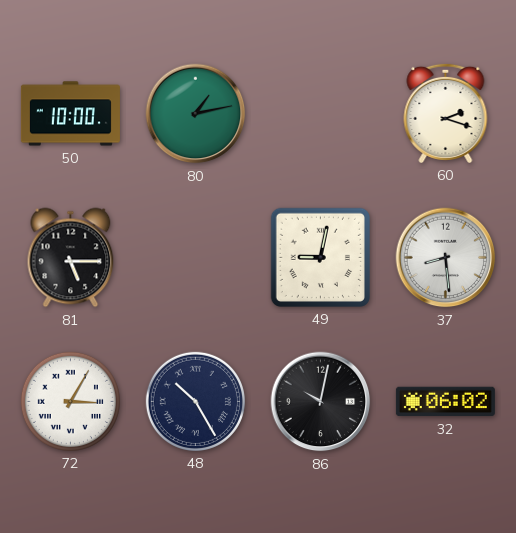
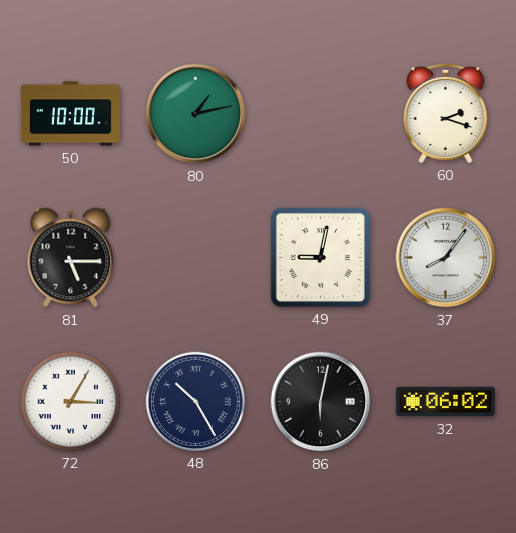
37: 8:29 -> 8:06
86: 10:02 -> 6:02
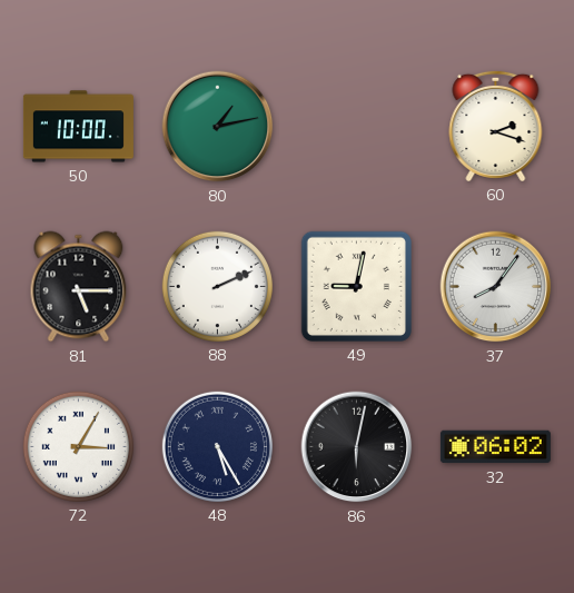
88: none -> 2:11
48: 10:25 -> 5:25
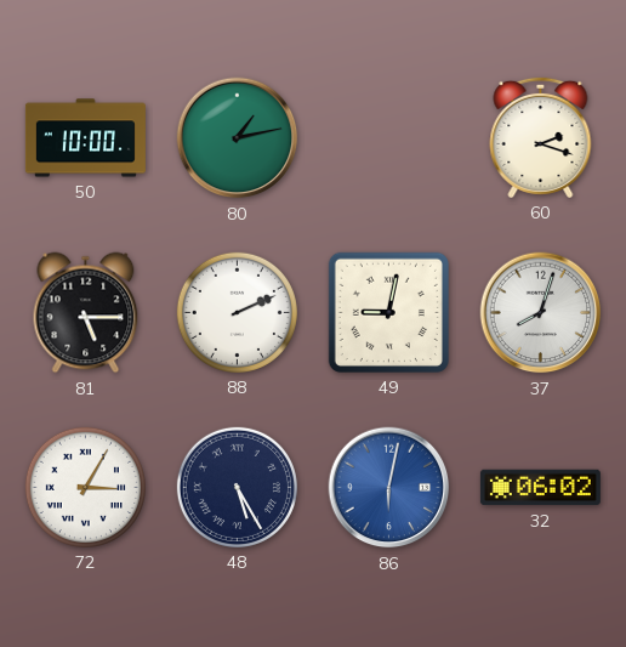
37: 8:06 -> 8:03
86 dial: black -> blue
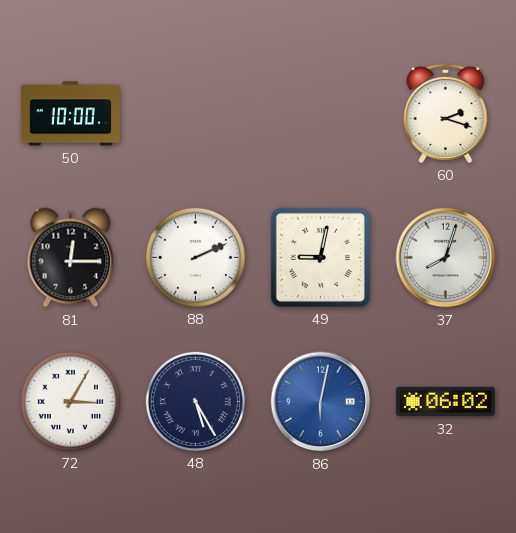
80: 1:13 -> none
81: 5:15 -> 12:15
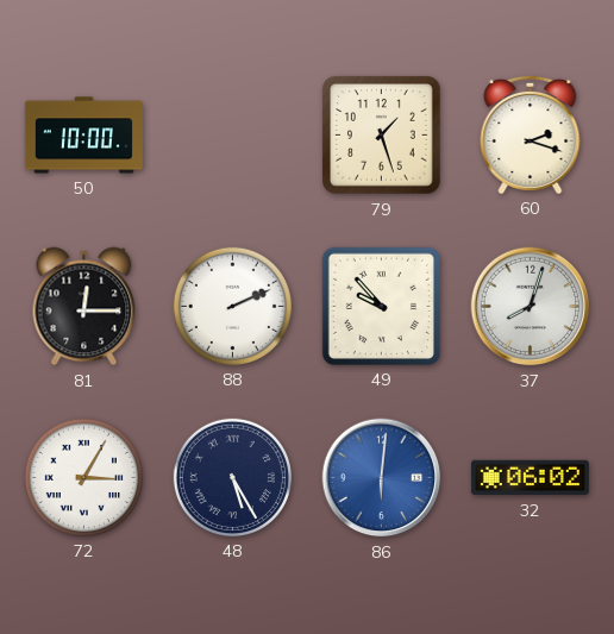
79: none -> 1:27
49: 9:02 -> 9:53
86: 6:02 -> 6:01
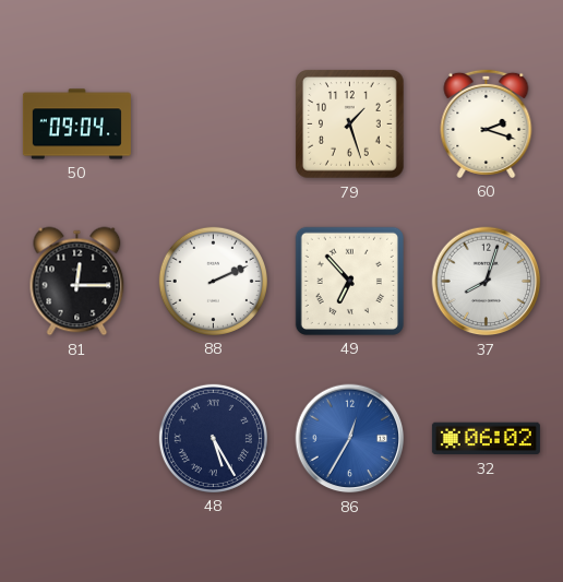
50: 10:00 -> 09:04
49: 9:53 -> 6:53
72: 3:05 -> none
86: 6:01 -> 12:35
